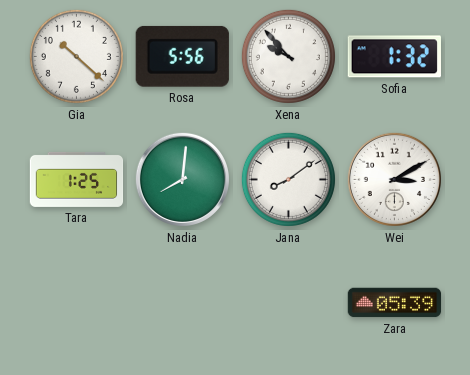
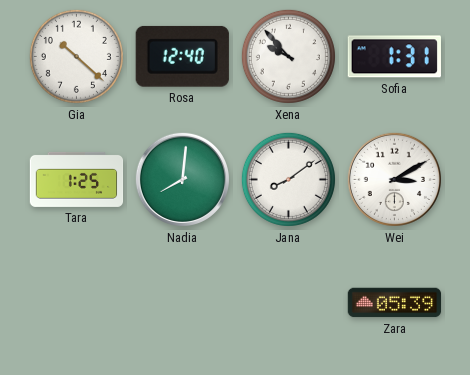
Rosa: 5:56 -> 12:40
Sofia: 1:32 -> 1:31
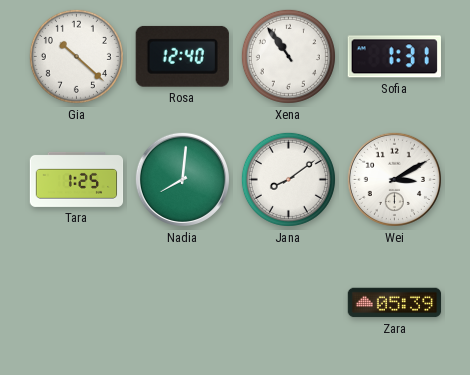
Xena: 9:53 -> 10:54
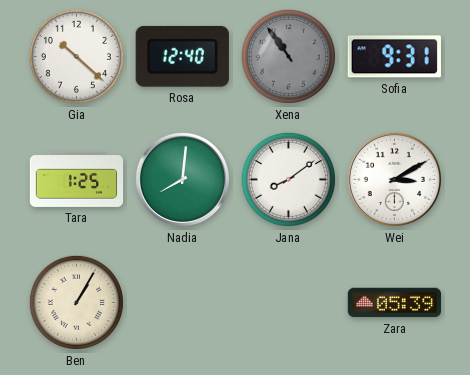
Xena dial: white -> grey
Sofia: 1:31 -> 9:31
Ben: none -> 1:05
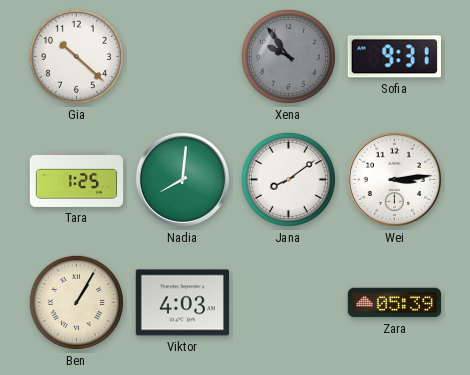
Rosa: 12:40 -> none
Xena: 10:54 -> 9:54
Wei: 3:10 -> 3:14
Viktor: none -> 4:03
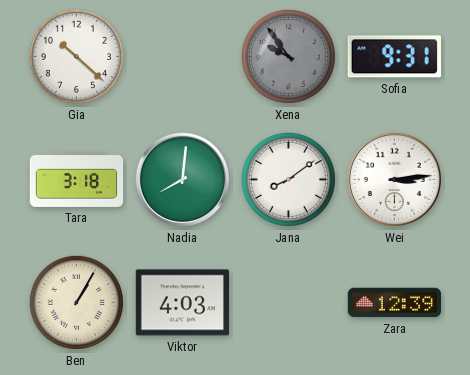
Tara: 1:25 -> 3:18
Zara: 05:39 -> 12:39
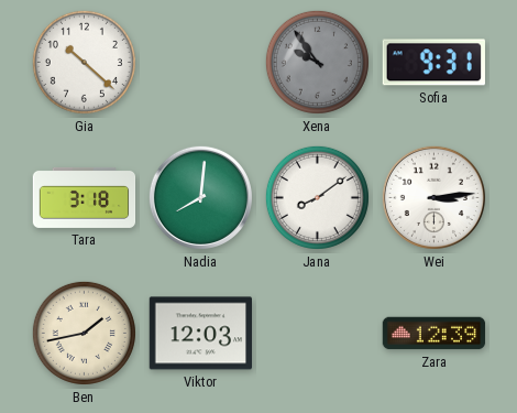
Ben: 1:05 -> 1:43
Viktor: 4:03 -> 12:03
